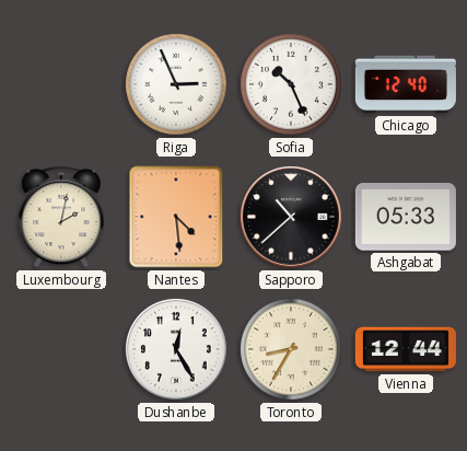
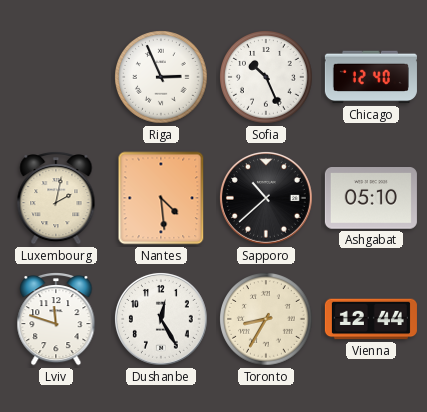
Ashgabat: 05:33 -> 05:10
Lviv: none -> 11:48
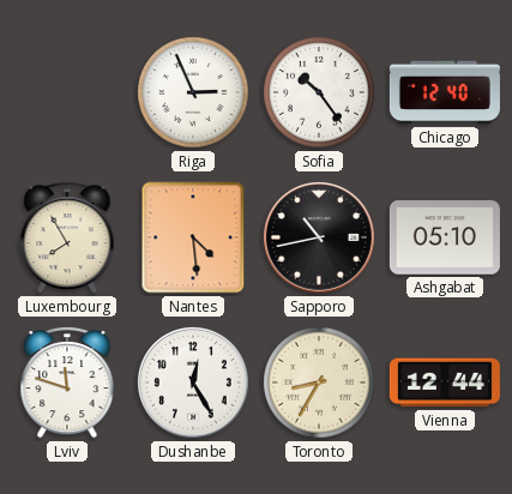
Sofia: 10:26 -> 10:24
Luxembourg: 2:02 -> 7:55
Sapporo: 10:38 -> 10:43
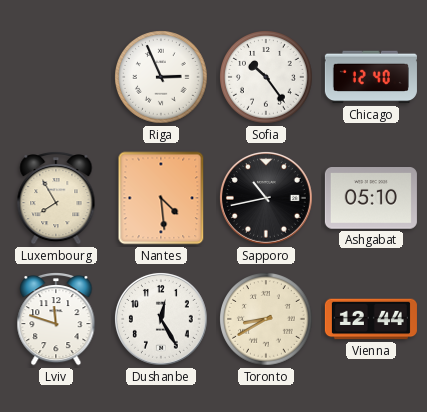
Toronto: 8:35 -> 8:40
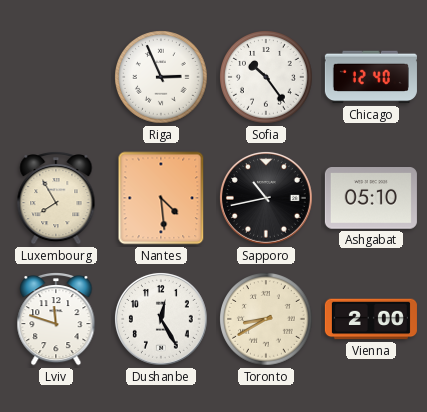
Vienna: 12:44 -> 2:00
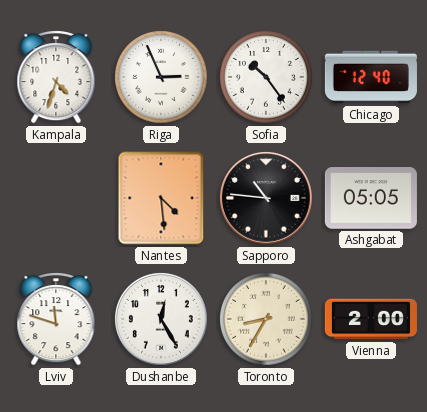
Kampala: none -> 4:33
Luxembourg: 7:55 -> none
Sapporo: 10:43 -> 10:46
Ashgabat: 05:10 -> 05:05
Toronto: 8:40 -> 8:35
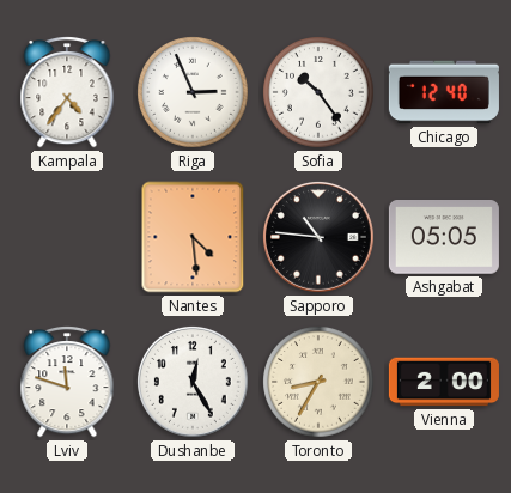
Kampala: 4:33 -> 4:36
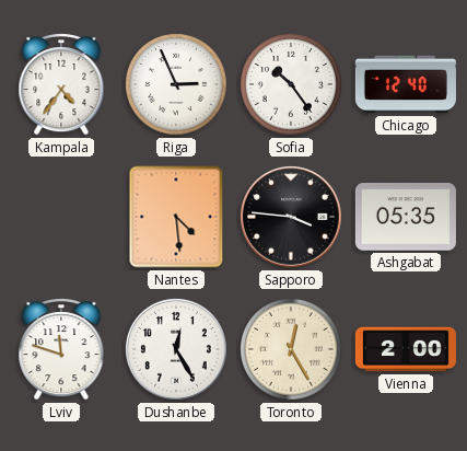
Sapporo: 10:46 -> 3:46
Ashgabat: 05:05 -> 05:35
Toronto: 8:35 -> 12:25
